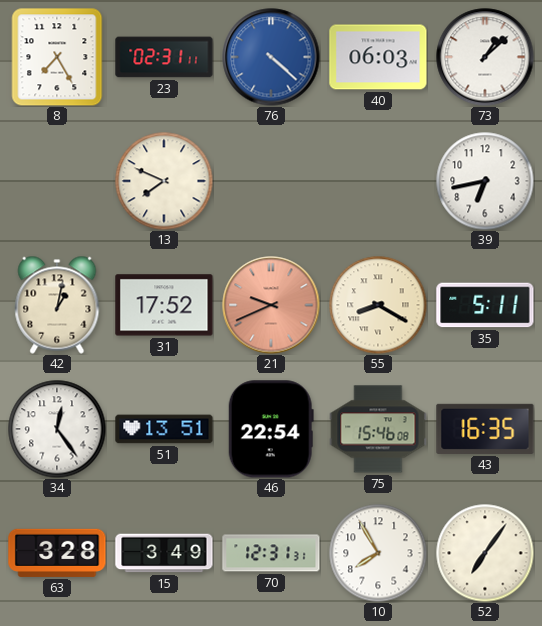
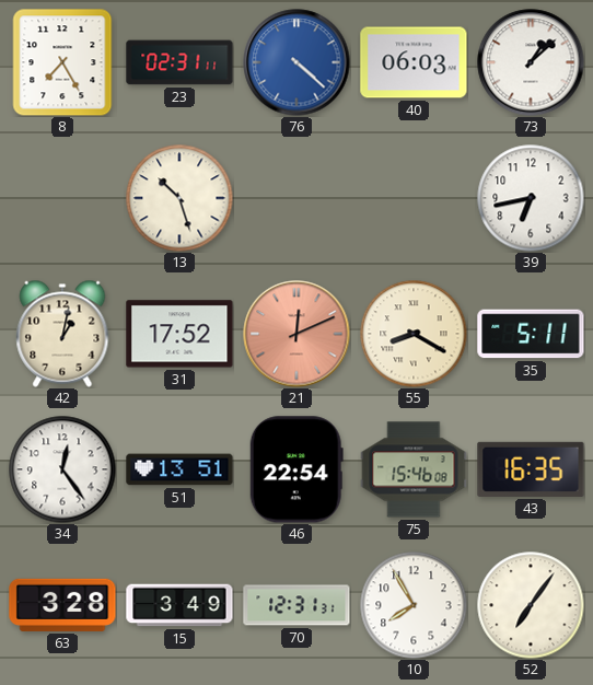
13: 7:49 -> 10:27
21: 9:41 -> 12:11
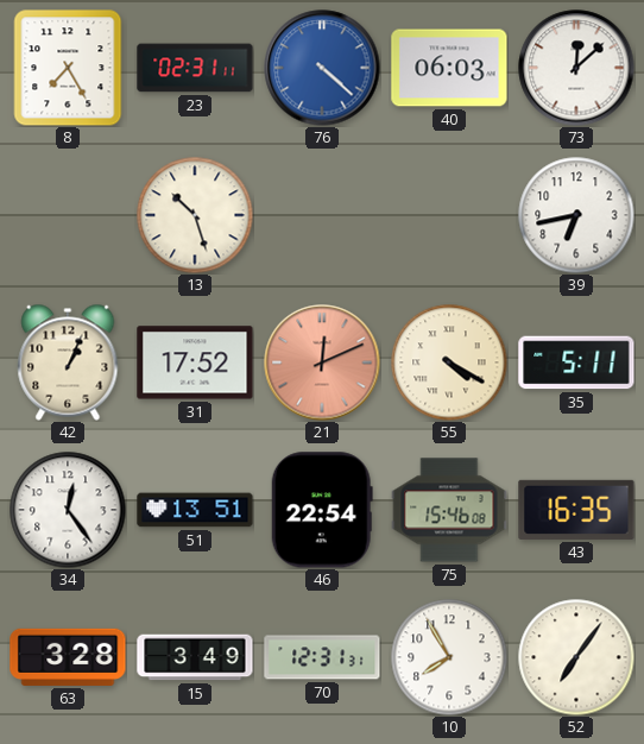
73: 1:08 -> 12:08
42: 1:02 -> 1:04
55: 8:20 -> 4:20
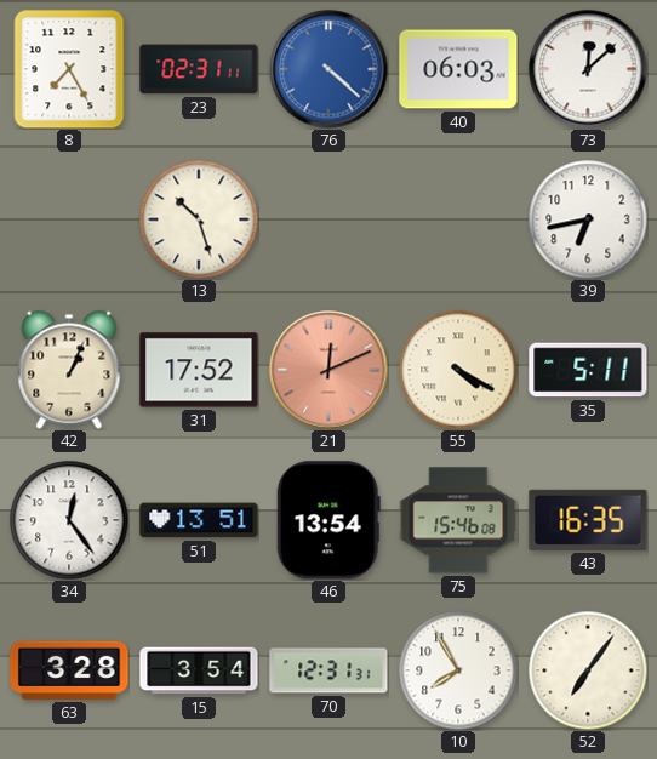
46: 22:54 -> 13:54
15: 3:49 -> 3:54
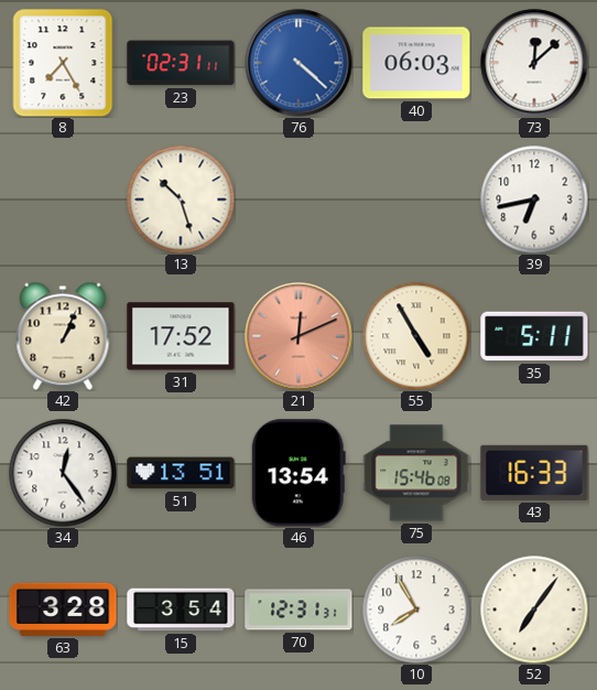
55: 4:20 -> 4:55
43: 16:35 -> 16:33
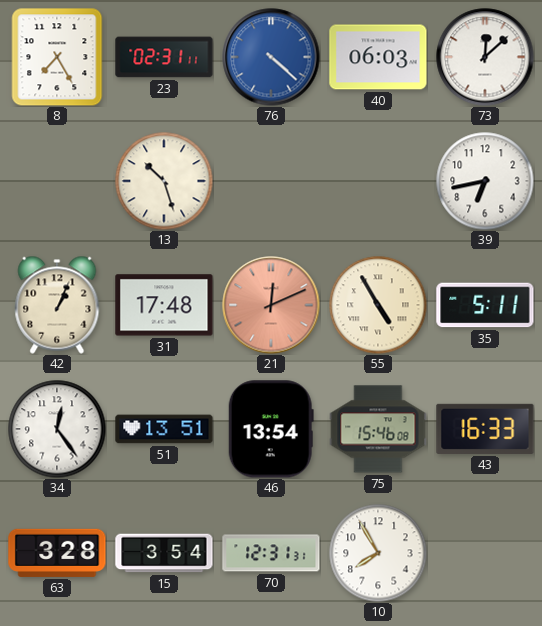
31: 17:52 -> 17:48
52: 7:06 -> none
